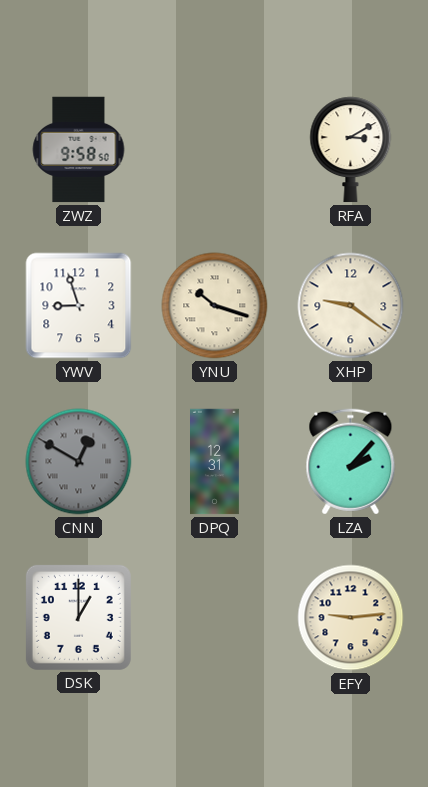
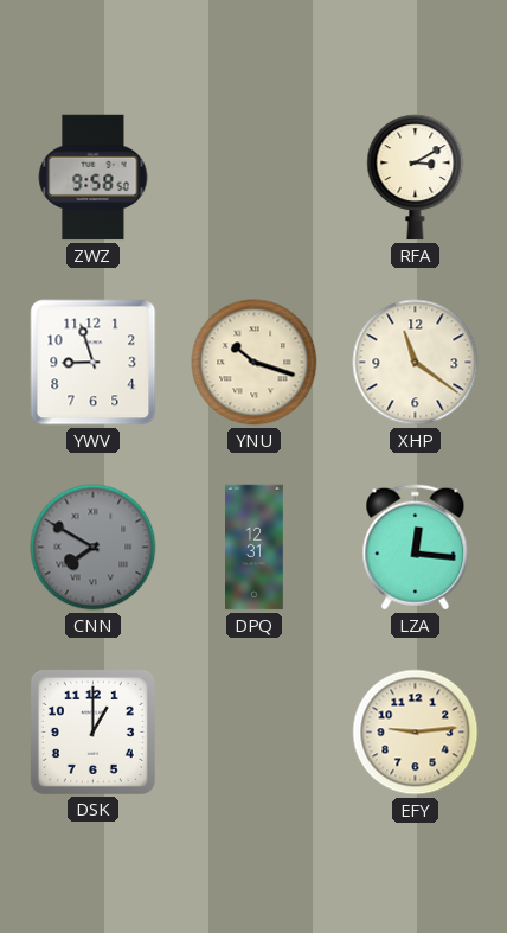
XHP: 9:21 -> 11:21
CNN: 12:50 -> 7:50
LZA: 2:07 -> 12:16
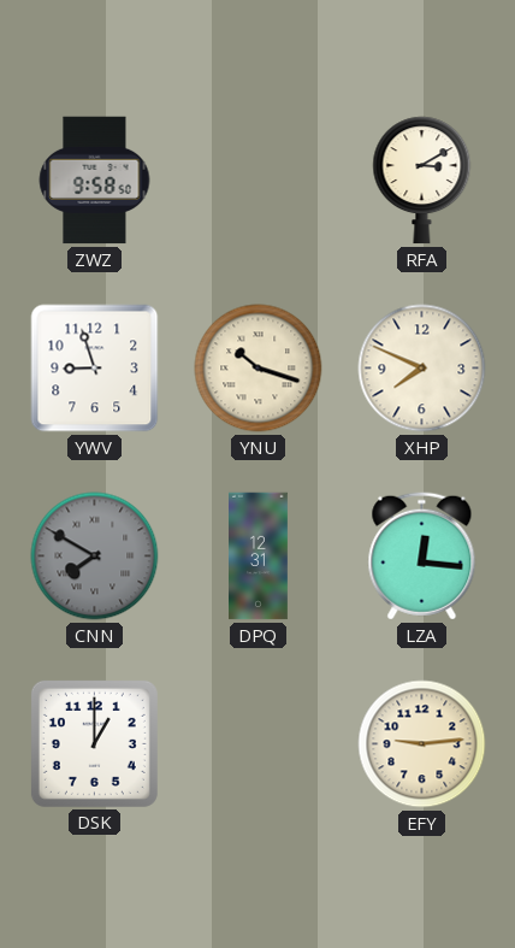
XHP: 11:21 -> 7:49
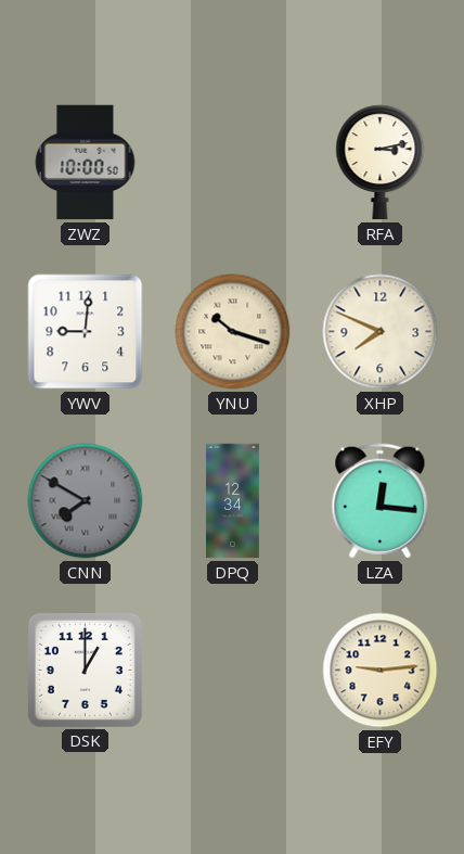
ZWZ: 9:58 -> 10:00
RFA: 3:10 -> 3:13
YWV: 8:57 -> 9:01
DPQ: 12:31 -> 12:34
